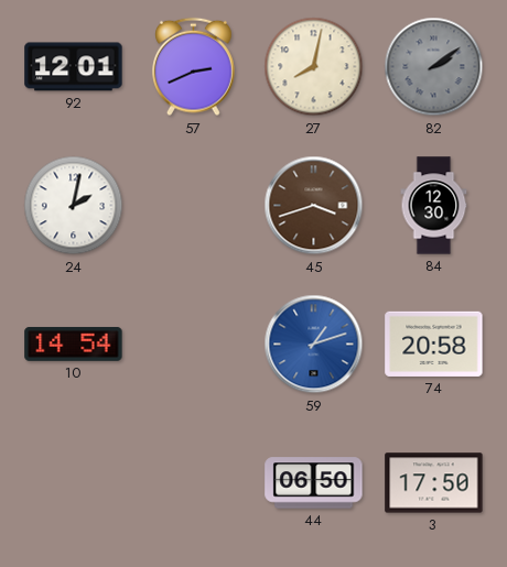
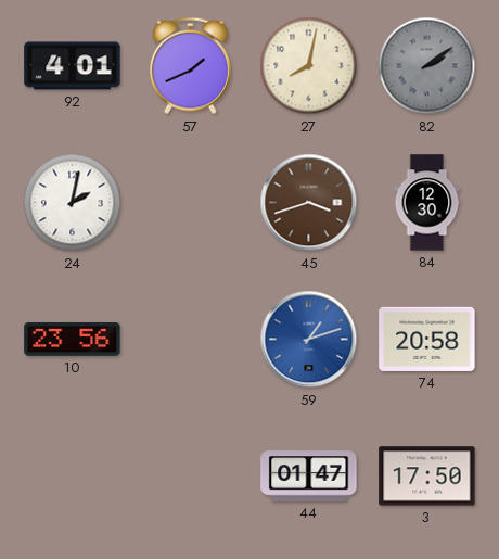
92: 12:01 -> 4:01
57: 2:41 -> 1:41
10: 14:54 -> 23:56
44: 06:50 -> 01:47
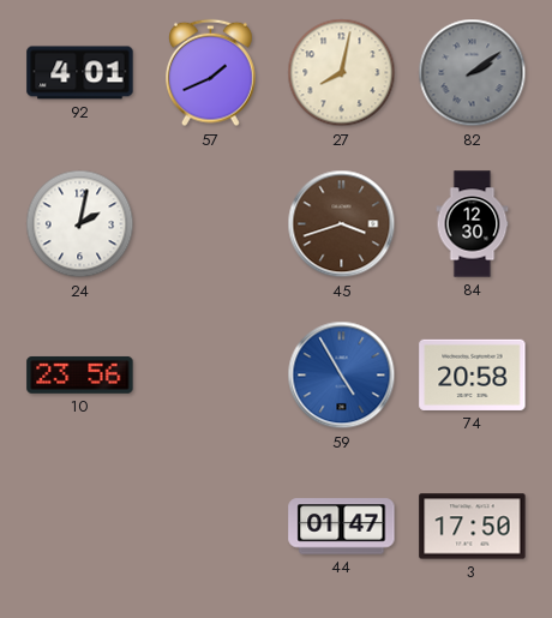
59: 1:12 -> 4:55
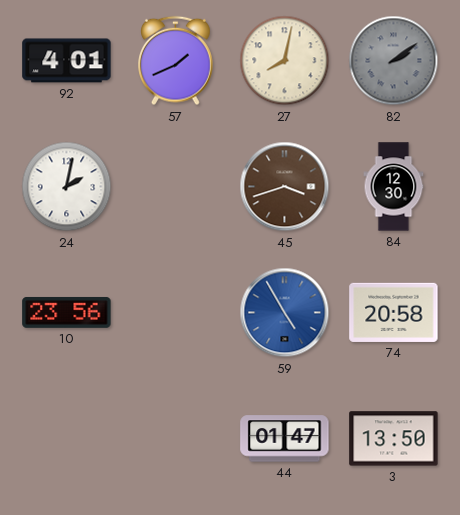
3: 17:50 -> 13:50
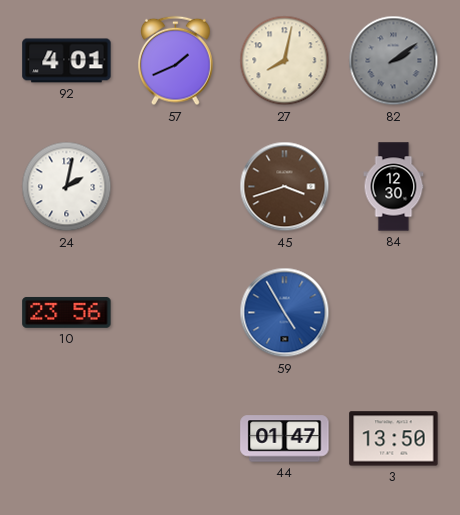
74: 20:58 -> none
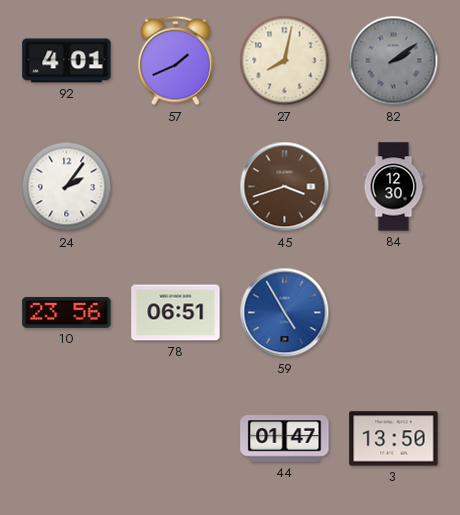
24: 2:02 -> 2:06
78: none -> 06:51
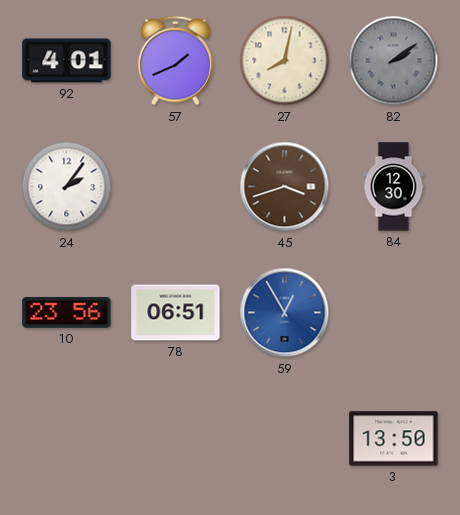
59: 4:55 -> 12:55
44: 01:47 -> none
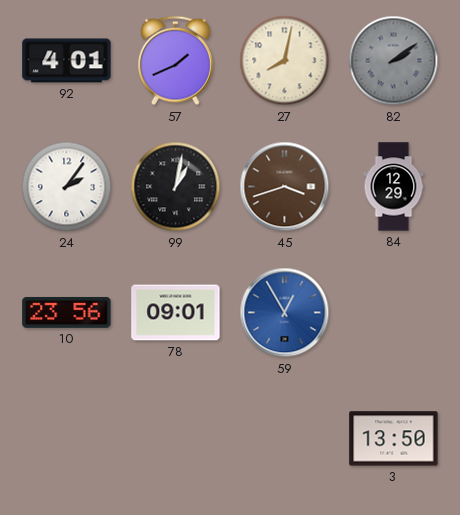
99: none -> 1:02
84: 12:30 -> 12:29
78: 06:51 -> 09:01
